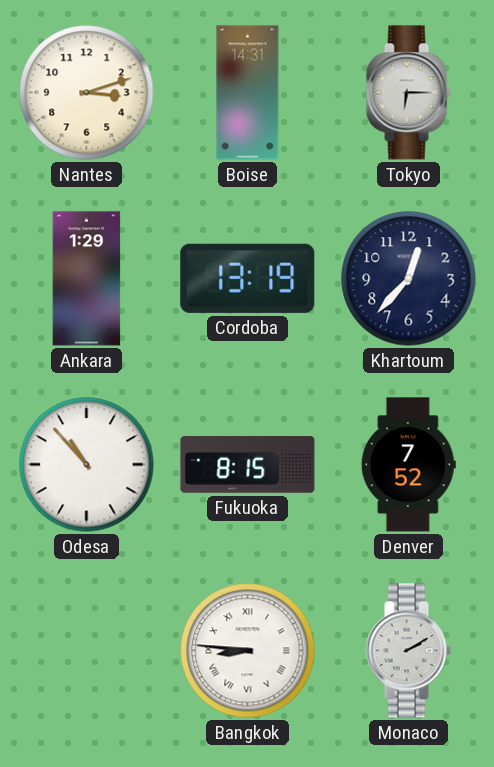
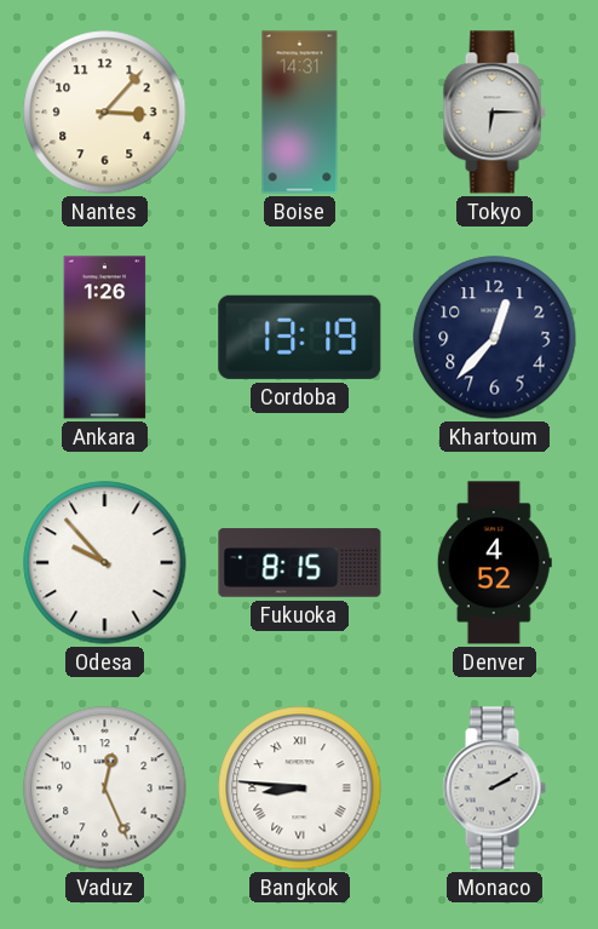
Nantes: 3:12 -> 3:07
Ankara: 1:29 -> 1:26
Odesa: 10:53 -> 9:53
Denver: 7:52 -> 4:52
Vaduz: none -> 12:26
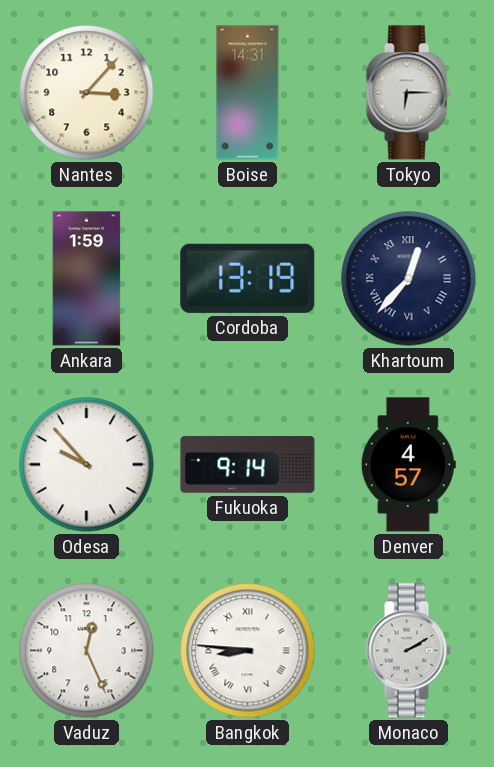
Ankara: 1:26 -> 1:59
Khartoum numerals: Arabic -> Roman
Fukuoka: 8:15 -> 9:14
Denver: 4:52 -> 4:57
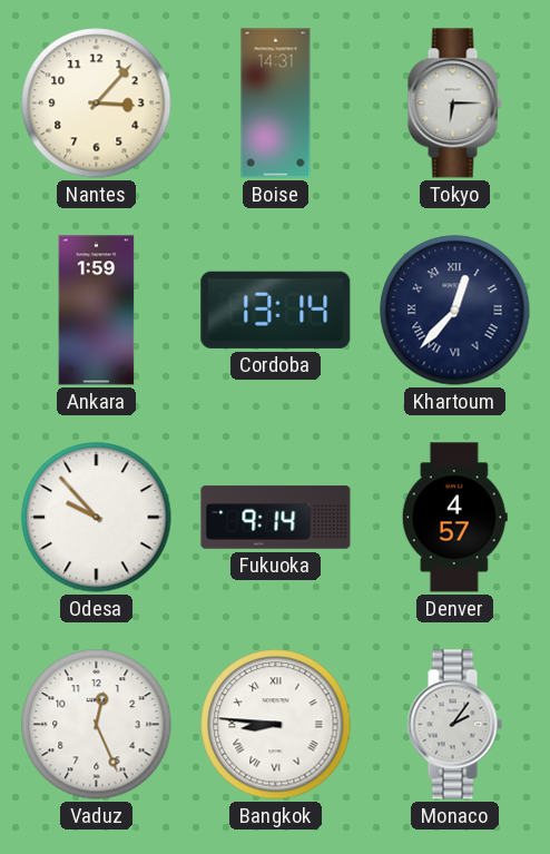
Cordoba: 13:19 -> 13:14
Monaco: 2:10 -> 2:06
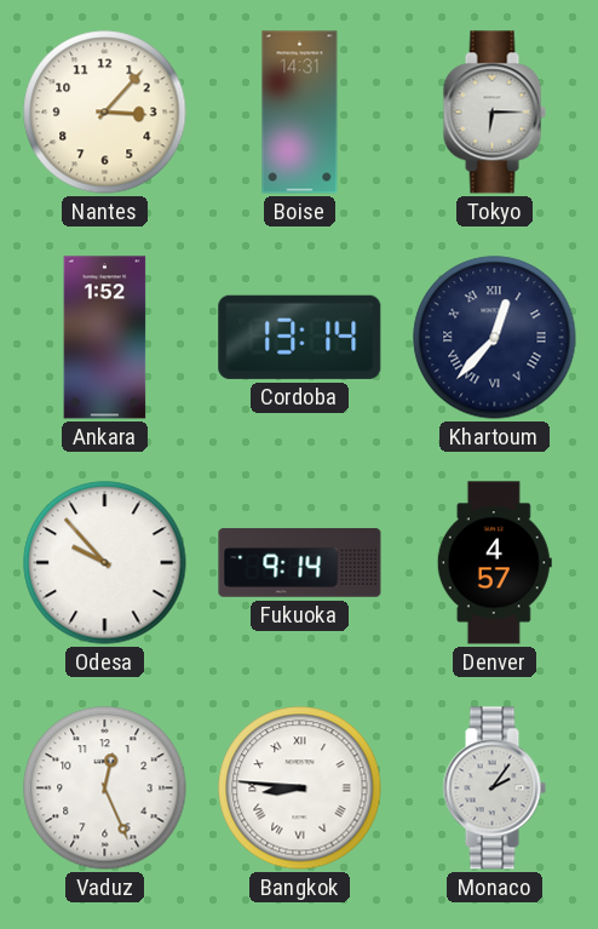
Ankara: 1:59 -> 1:52
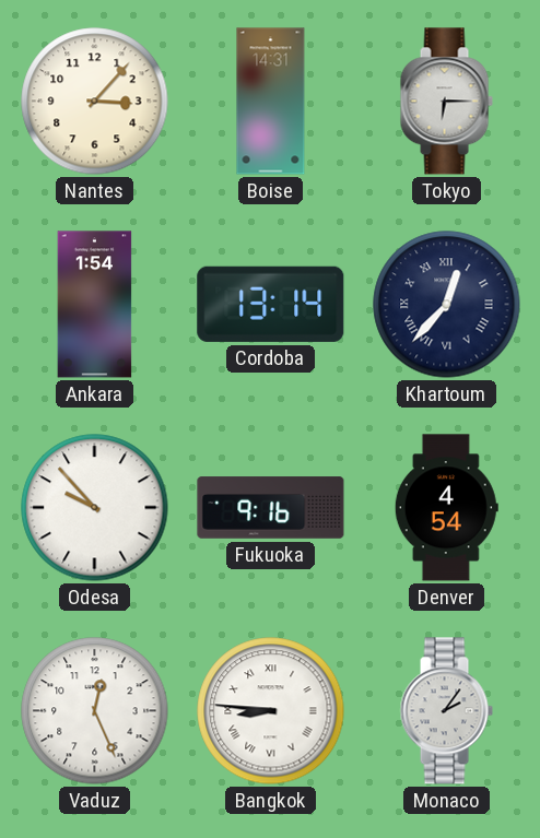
Ankara: 1:52 -> 1:54
Fukuoka: 9:14 -> 9:16
Denver: 4:57 -> 4:54
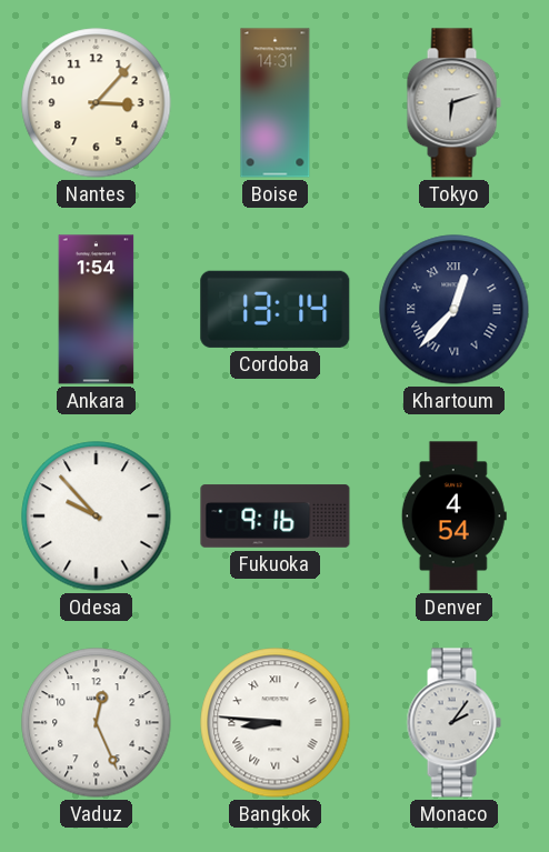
Tokyo: 6:15 -> 6:12
